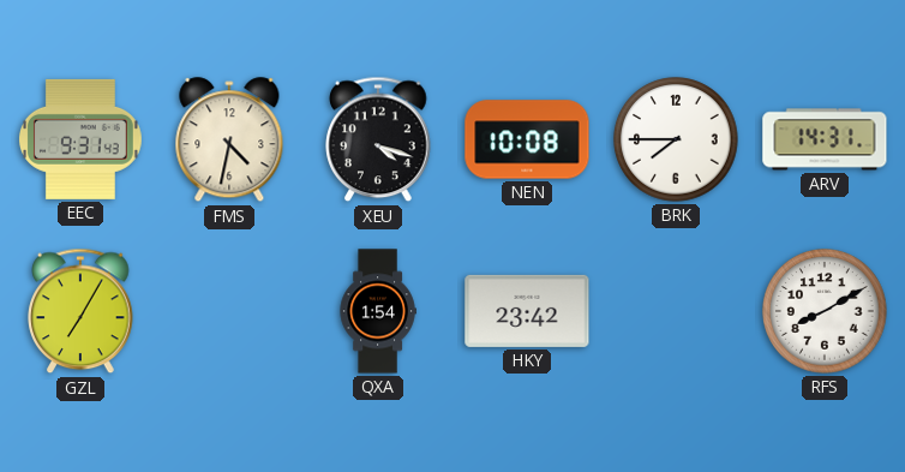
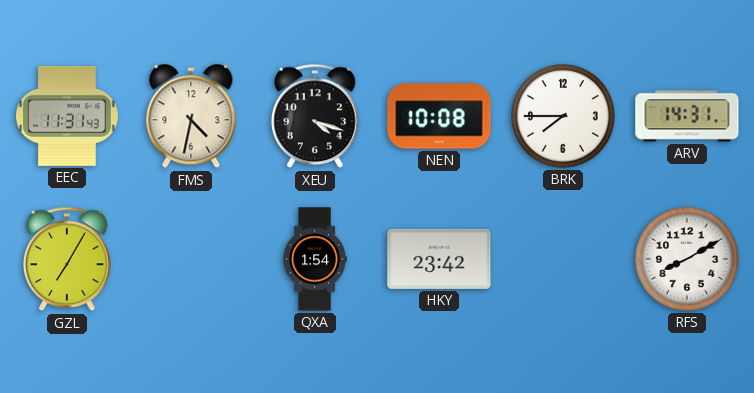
EEC: 9:31 -> 11:31
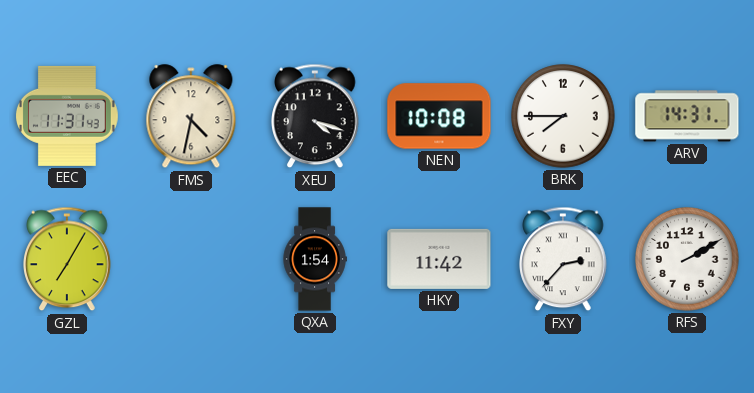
HKY: 23:42 -> 11:42
FXY: none -> 2:37
RFS: 8:10 -> 2:10
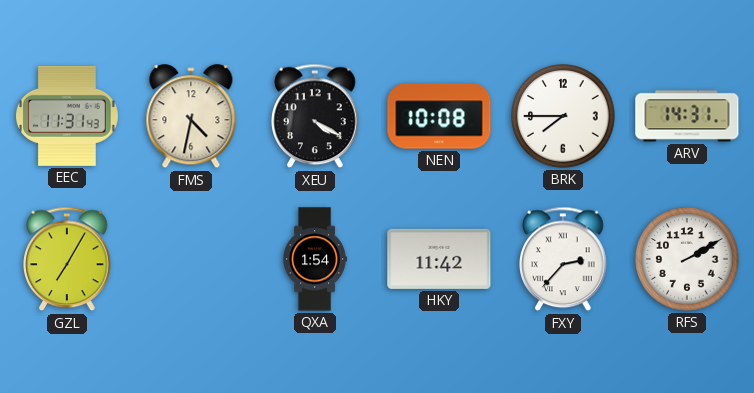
XEU: 4:18 -> 4:20
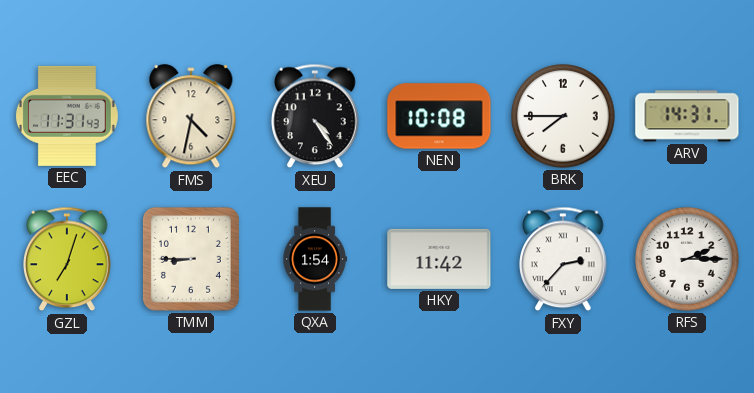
XEU: 4:20 -> 4:24
GZL: 7:05 -> 7:03
TMM: none -> 8:45
RFS: 2:10 -> 2:15
